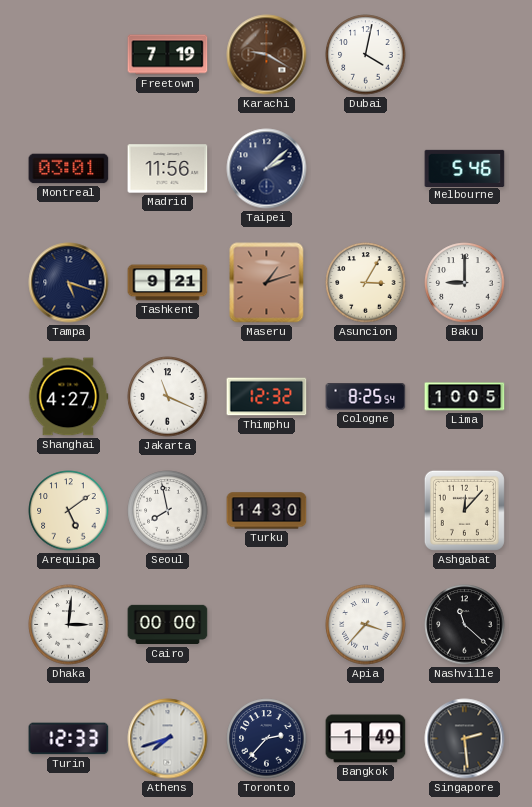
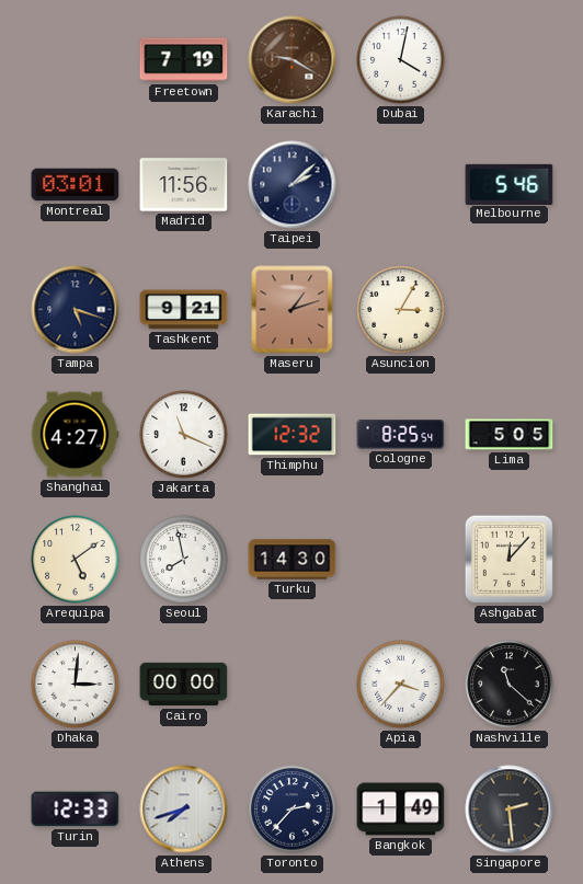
Baku: 9:00 -> none
Lima: 10:05 -> 5:05
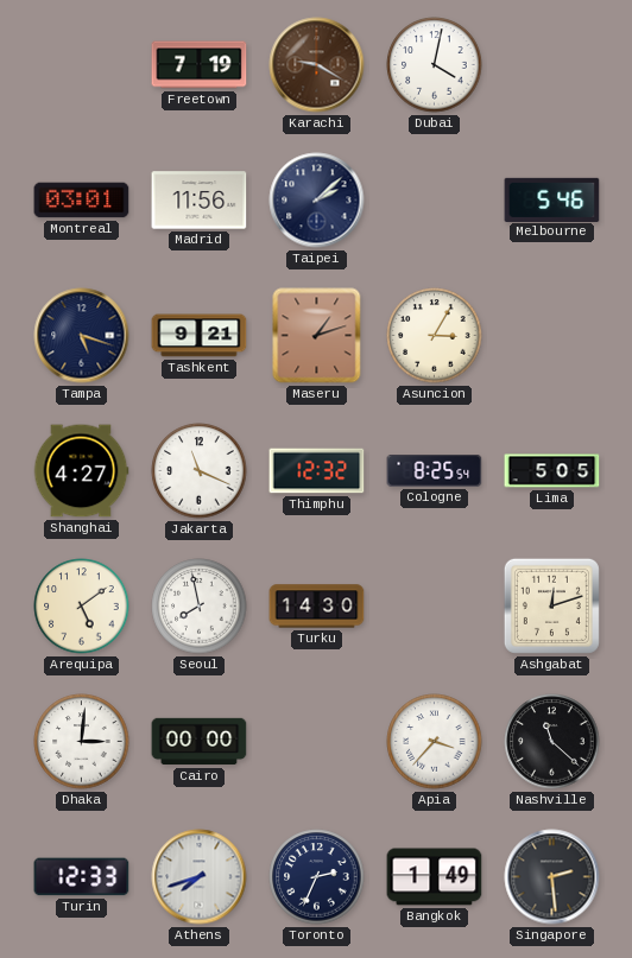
Ashgabat: 12:07 -> 12:12
Toronto: 2:37 -> 2:34
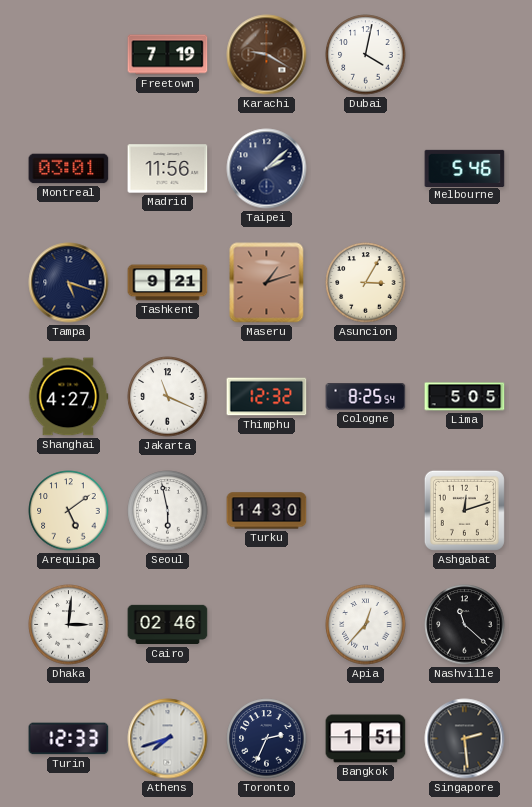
Seoul: 7:58 -> 5:58
Cairo: 00:00 -> 02:46
Apia: 3:37 -> 12:37
Bangkok: 1:49 -> 1:51
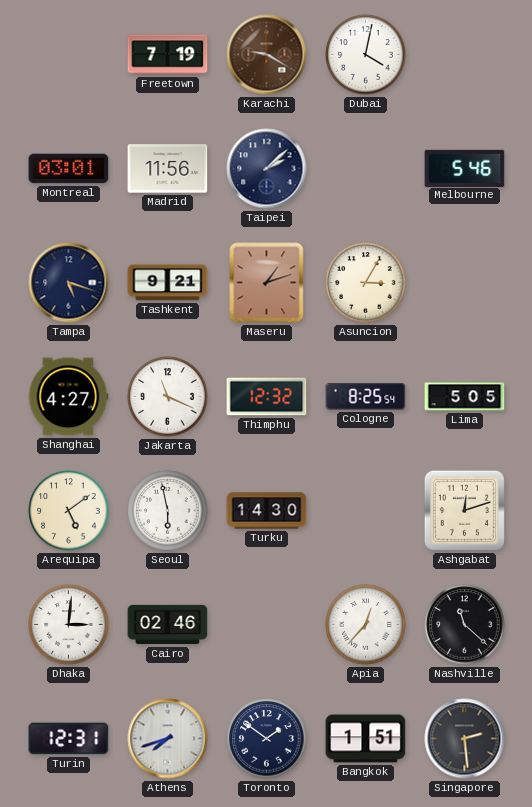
Turin: 12:33 -> 12:31
Toronto: 2:34 -> 1:51
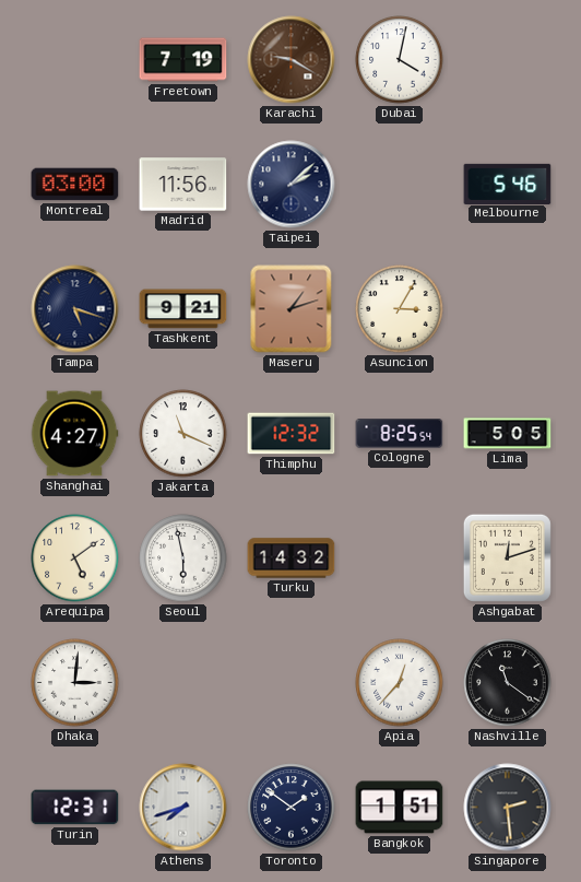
Montreal: 03:01 -> 03:00
Turku: 14:30 -> 14:32
Cairo: 02:46 -> none
Nashville: 11:22 -> 11:21
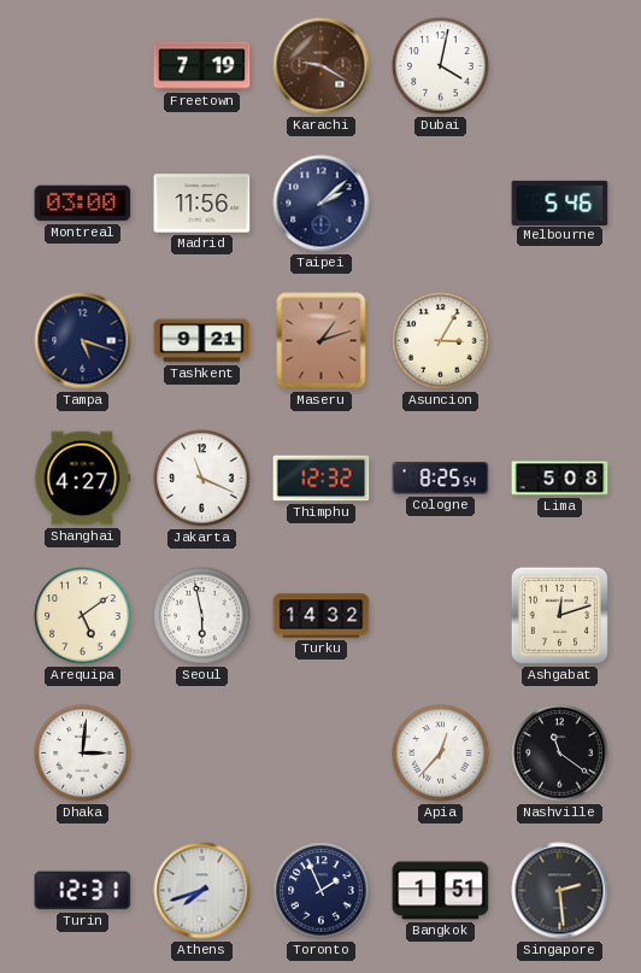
Lima: 5:05 -> 5:08
Toronto: 1:51 -> 1:56
